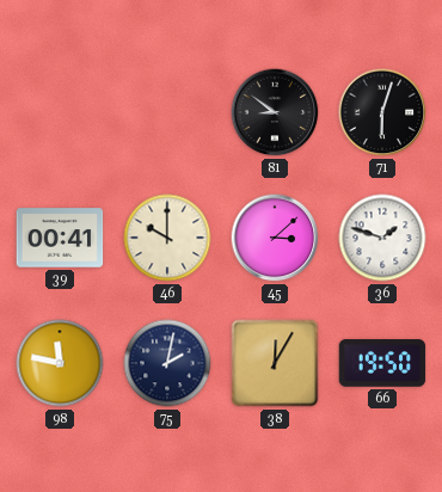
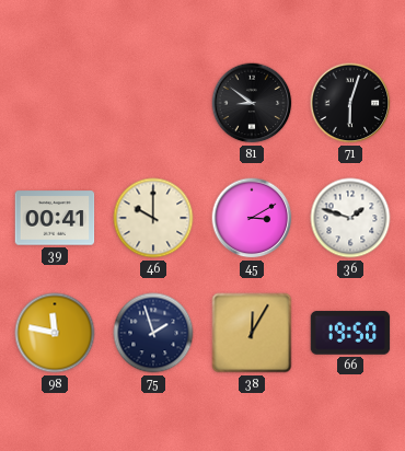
45: 3:08 -> 3:10
75: 2:02 -> 1:57
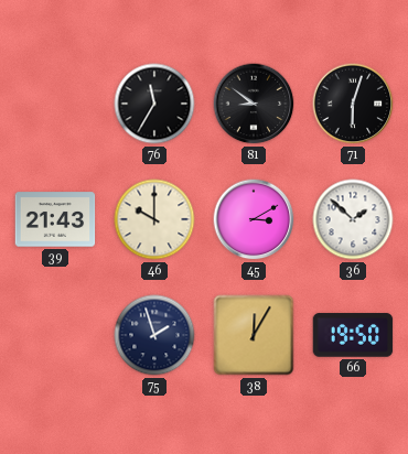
76: none -> 11:35
39: 00:41 -> 21:43
36: 1:48 -> 1:52
98: 11:47 -> none
